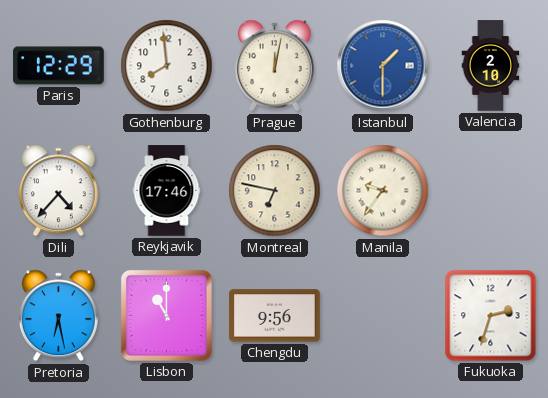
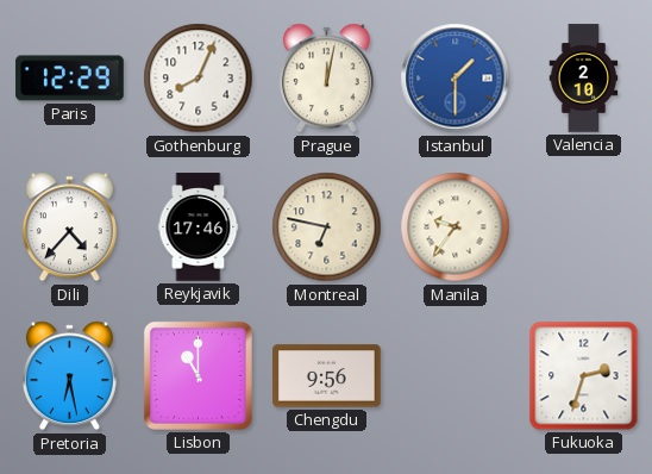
Gothenburg: 7:59 -> 8:04
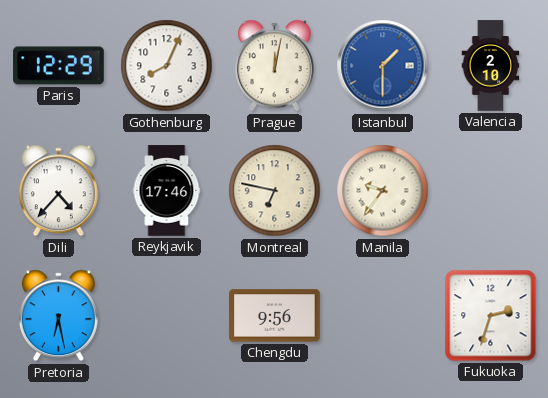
Lisbon: 11:00 -> none
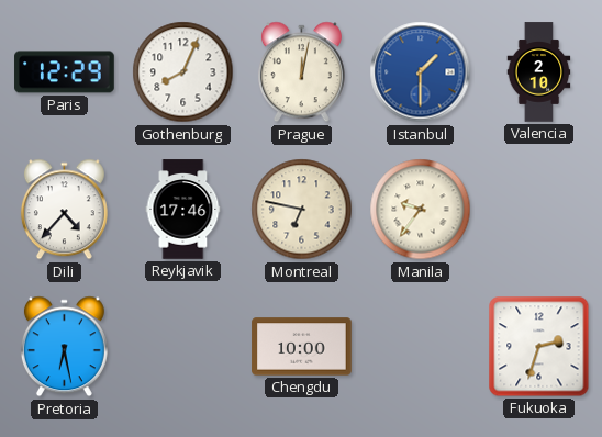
Chengdu: 9:56 -> 10:00
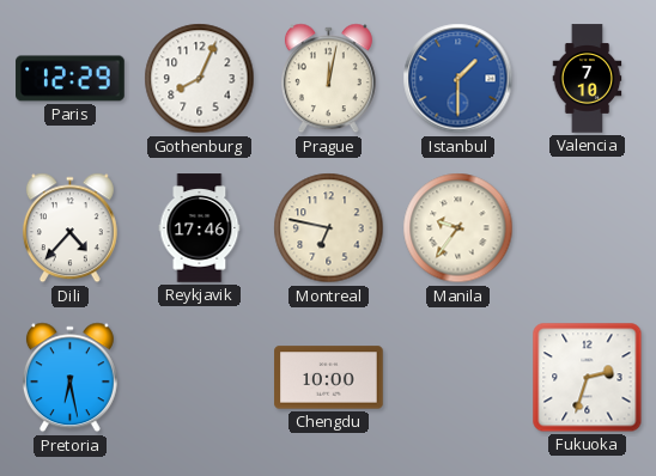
Valencia: 2:10 -> 7:10
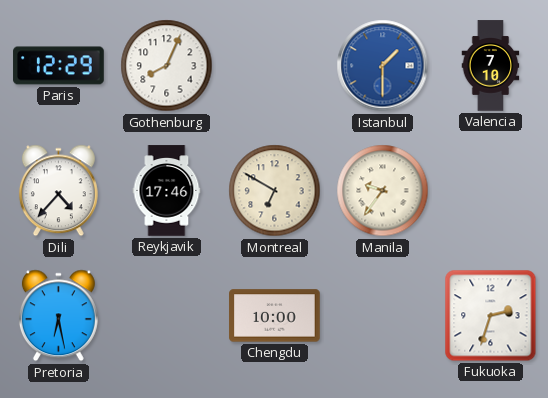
Prague: 12:02 -> none
Montreal: 6:47 -> 6:50
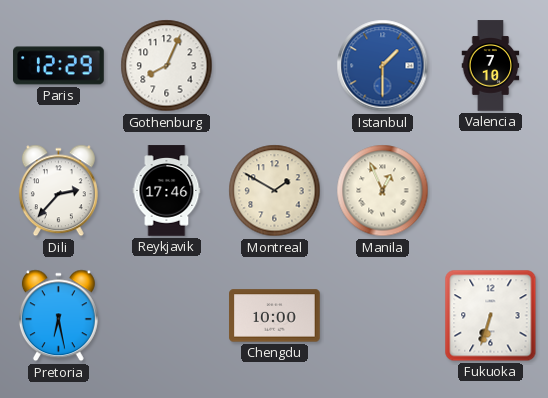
Dili: 4:37 -> 2:37
Montreal: 6:50 -> 1:50
Manila: 9:36 -> 12:56
Fukuoka: 2:33 -> 6:33
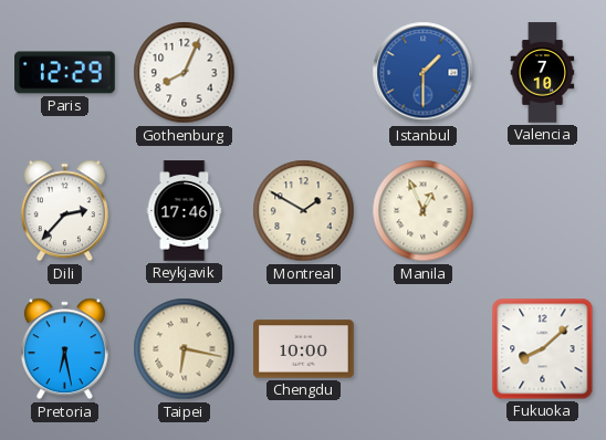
Taipei: none -> 6:17
Fukuoka: 6:33 -> 8:08
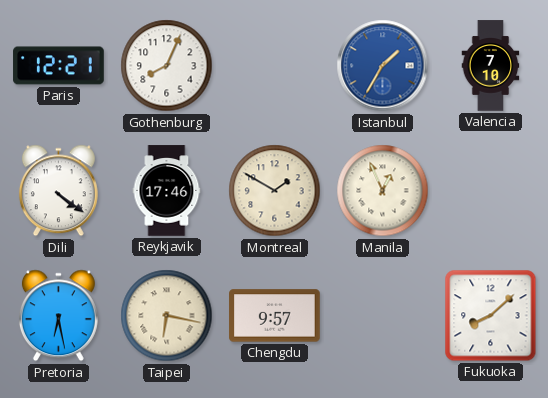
Paris: 12:29 -> 12:21
Istanbul: 1:30 -> 1:35
Dili: 2:37 -> 4:21
Chengdu: 10:00 -> 9:57
